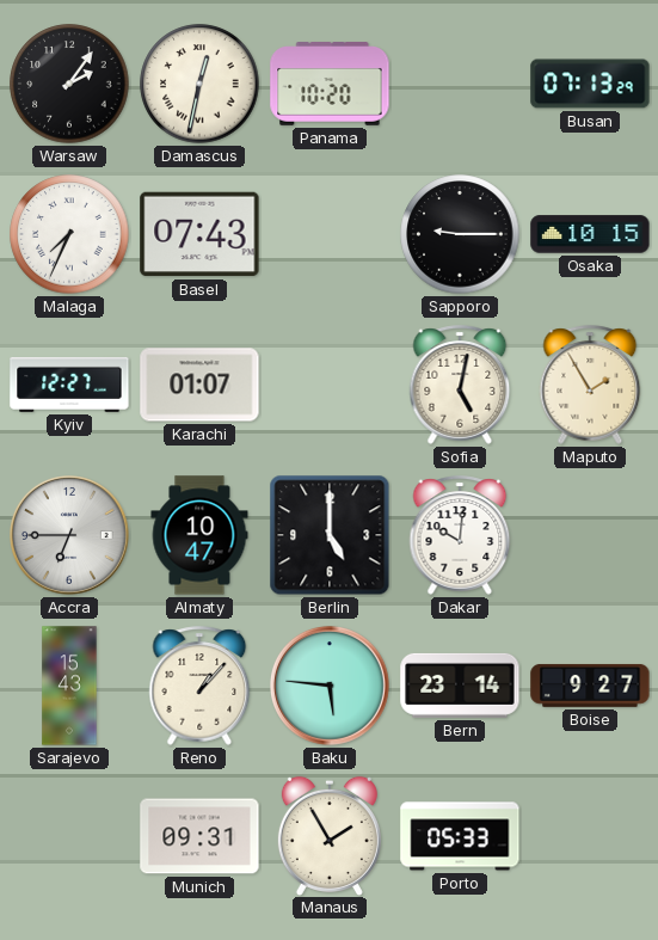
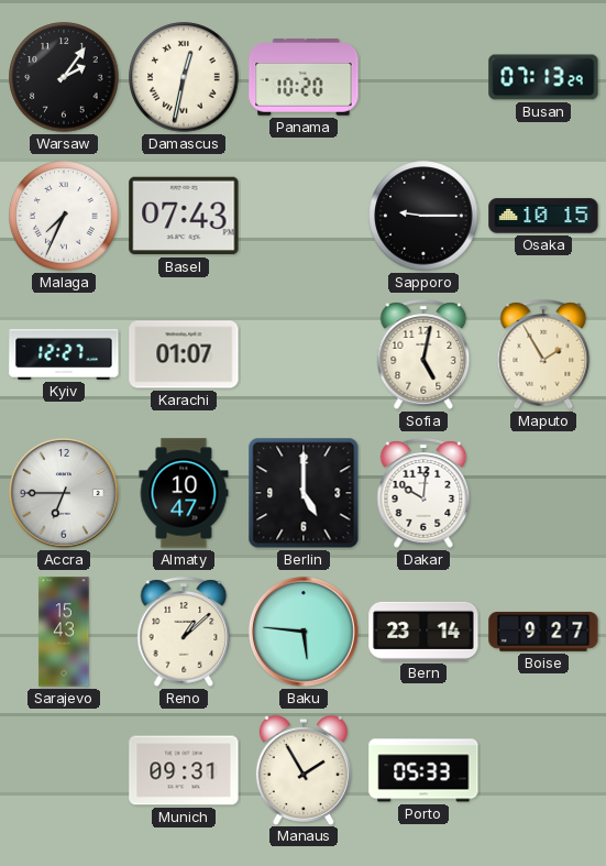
Reno: 1:07 -> 1:08
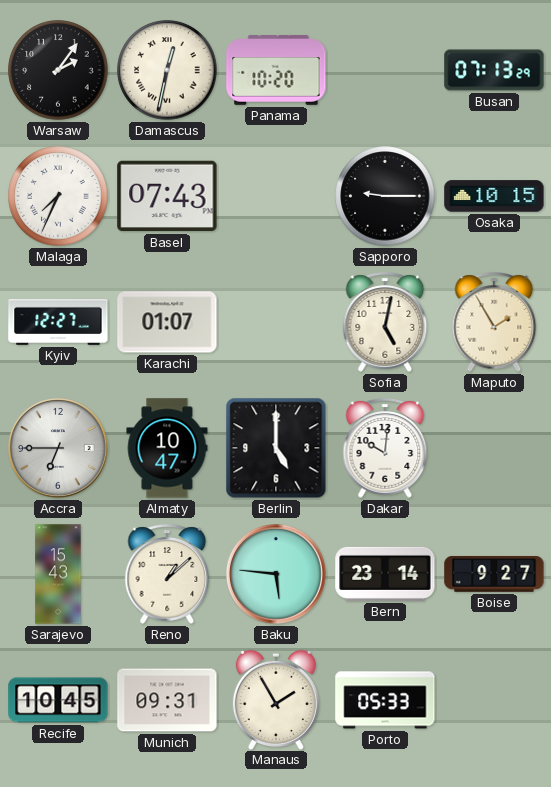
Recife: none -> 10:45
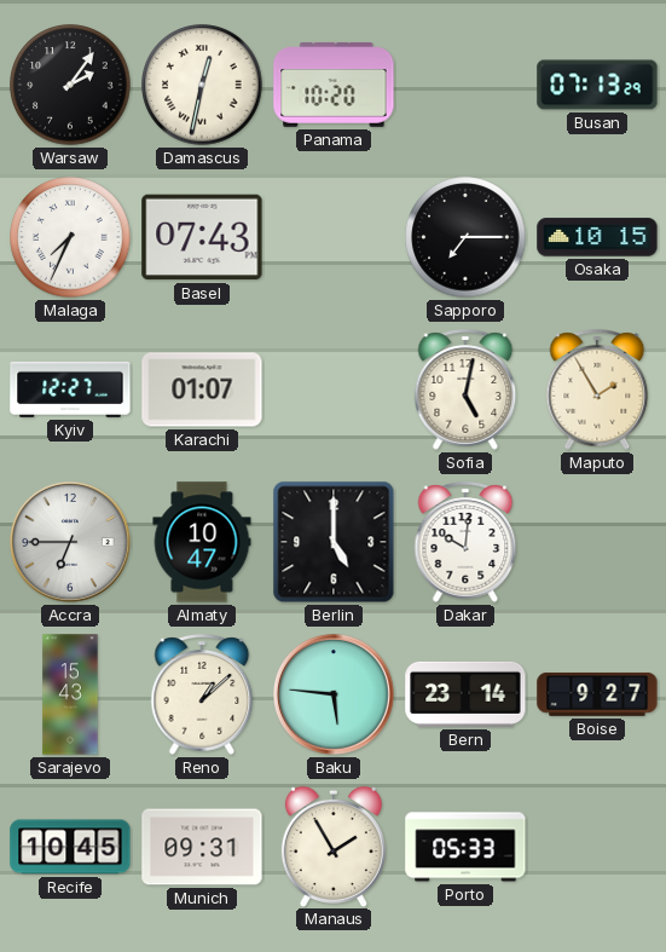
Sapporo: 9:15 -> 7:15
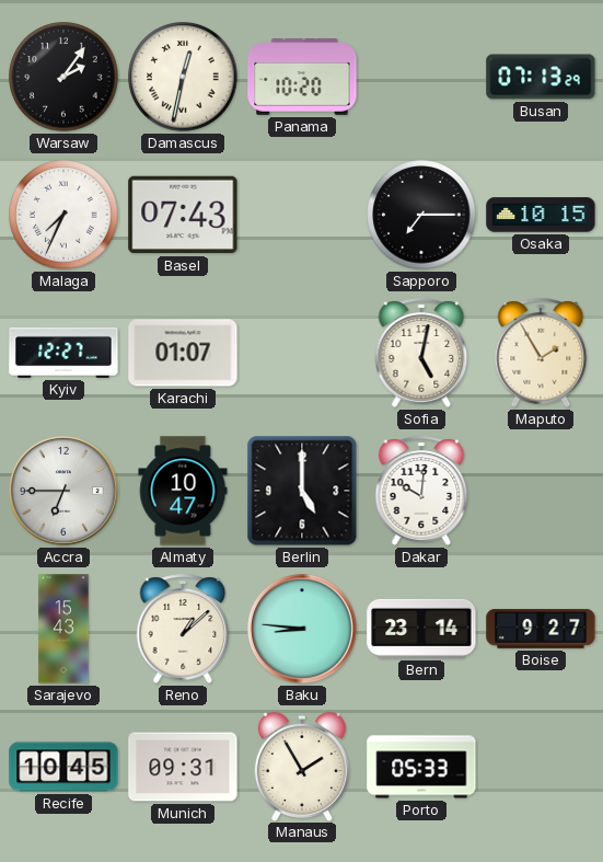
Baku: 5:46 -> 8:46
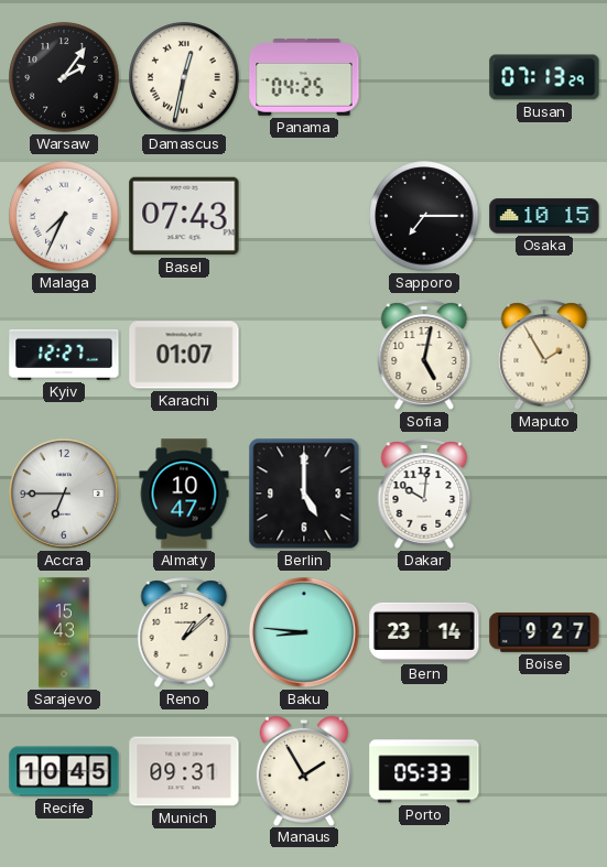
Panama: 10:20 -> 04:25
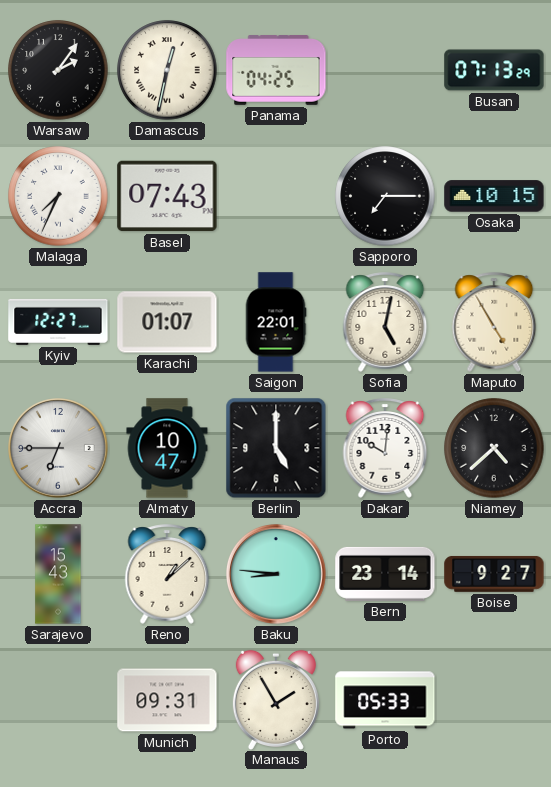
Saigon: none -> 22:01
Maputo: 1:55 -> 4:55
Niamey: none -> 4:38
Recife: 10:45 -> none
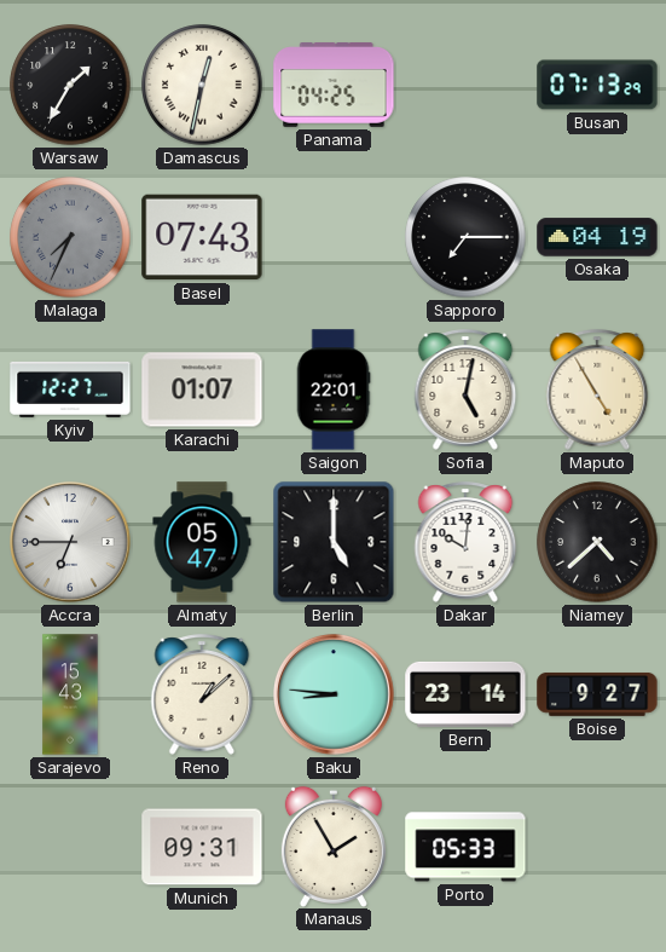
Warsaw: 2:06 -> 1:35
Malaga dial: white -> grey
Osaka: 10:15 -> 04:19
Almaty: 10:47 -> 05:47
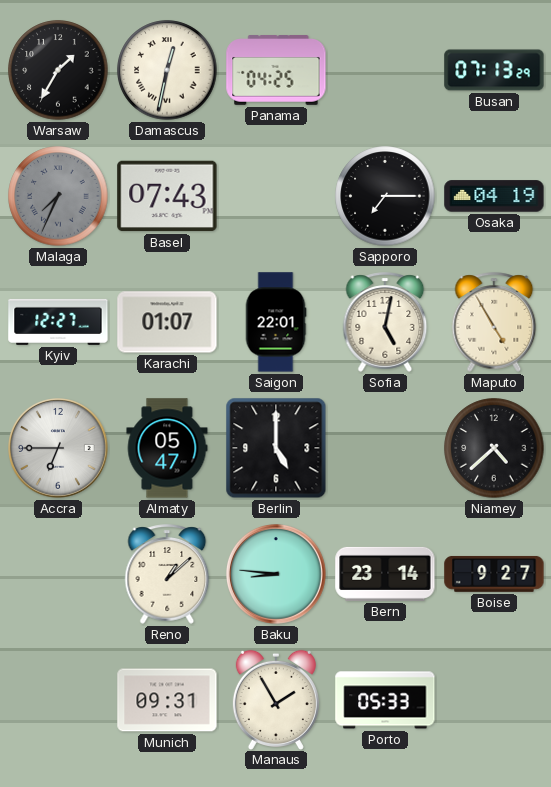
Dakar: 10:01 -> none
Sarajevo: 15:43 -> none
